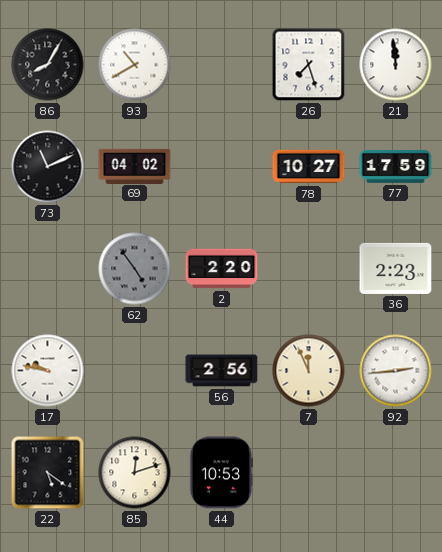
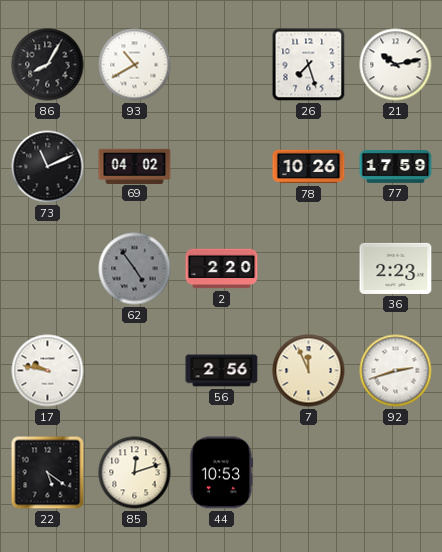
21: 11:59 -> 10:13
78: 10:27 -> 10:26
92: 2:44 -> 2:42
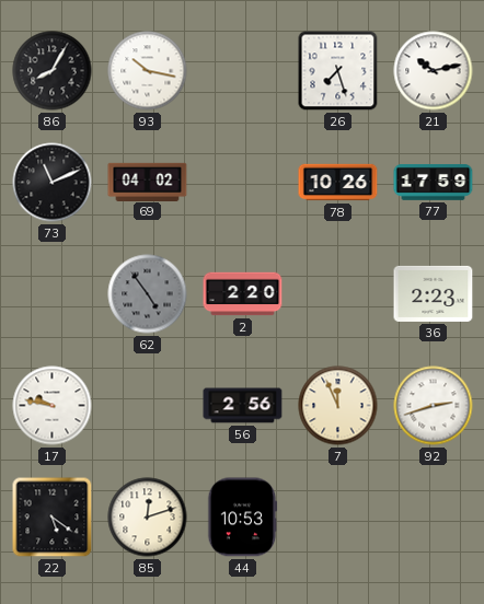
93: 10:40 -> 10:17
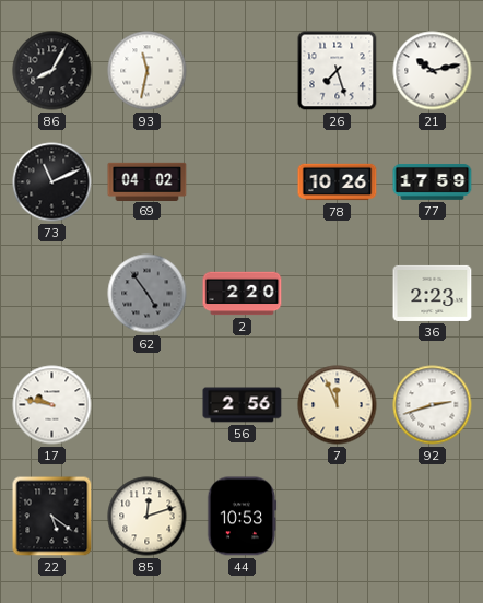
93: 10:17 -> 11:32
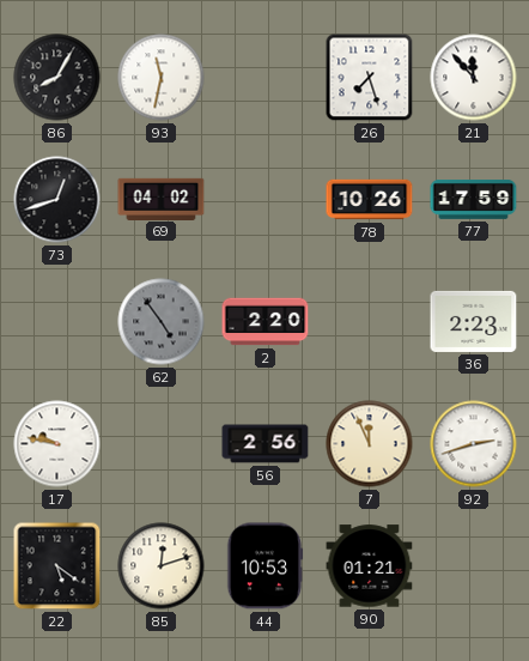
21: 10:13 -> 11:53
73: 11:11 -> 12:42
90: none -> 01:21
